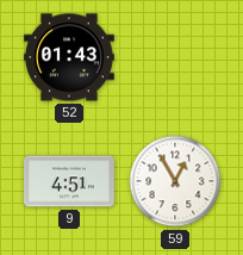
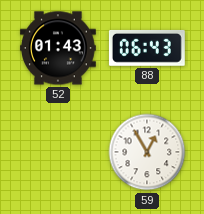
88: none -> 06:43
9: 4:51 -> none
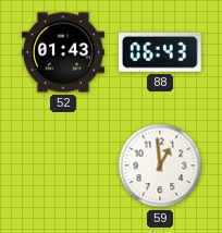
59: 12:55 -> 12:59
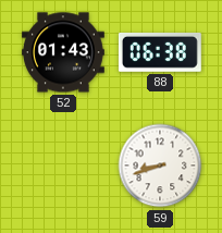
88: 06:43 -> 06:38
59: 12:59 -> 8:42
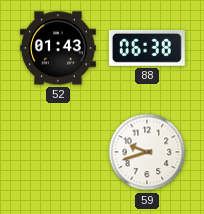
59: 8:42 -> 9:42
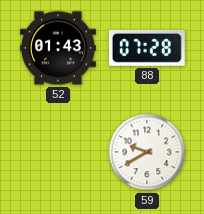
88: 06:38 -> 07:28
59: 9:42 -> 9:40
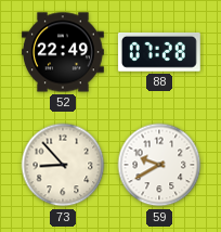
52: 01:43 -> 22:49
73: none -> 8:53
